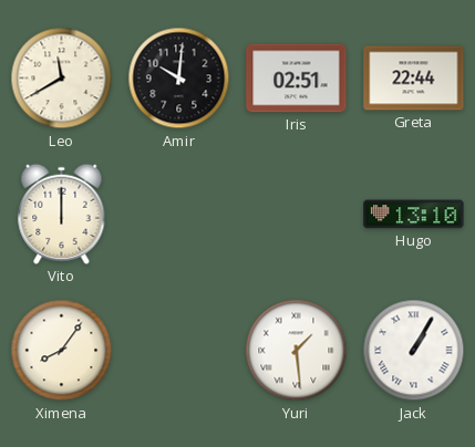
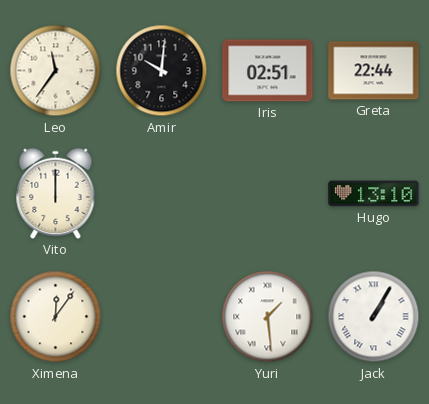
Leo: 11:40 -> 11:36
Ximena: 8:06 -> 12:06
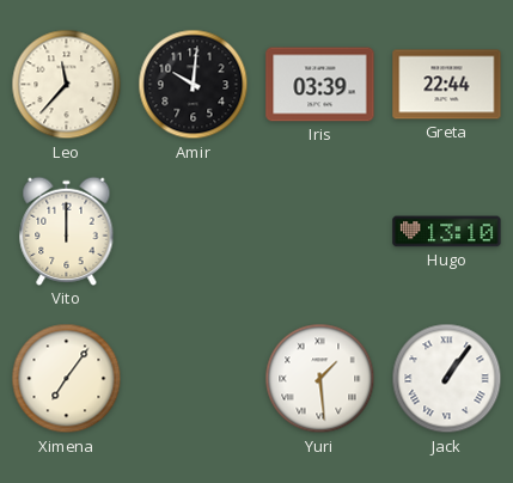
Leo: 11:36 -> 11:37
Iris: 02:51 -> 03:39
Ximena: 12:06 -> 7:06
Jack: 1:05 -> 1:06
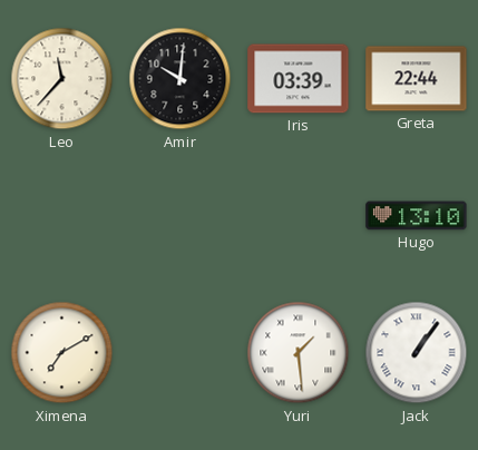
Vito: 12:00 -> none
Ximena: 7:06 -> 7:10
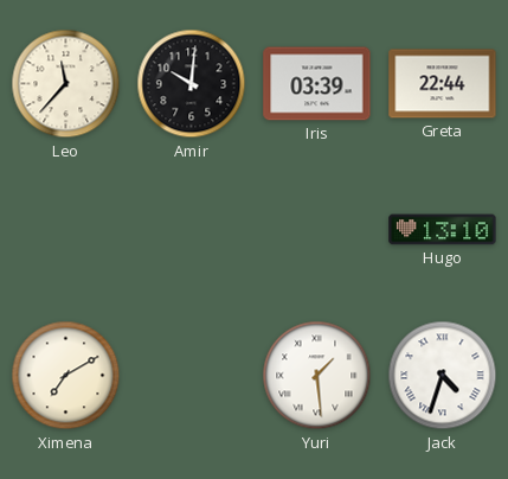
Jack: 1:06 -> 4:33
